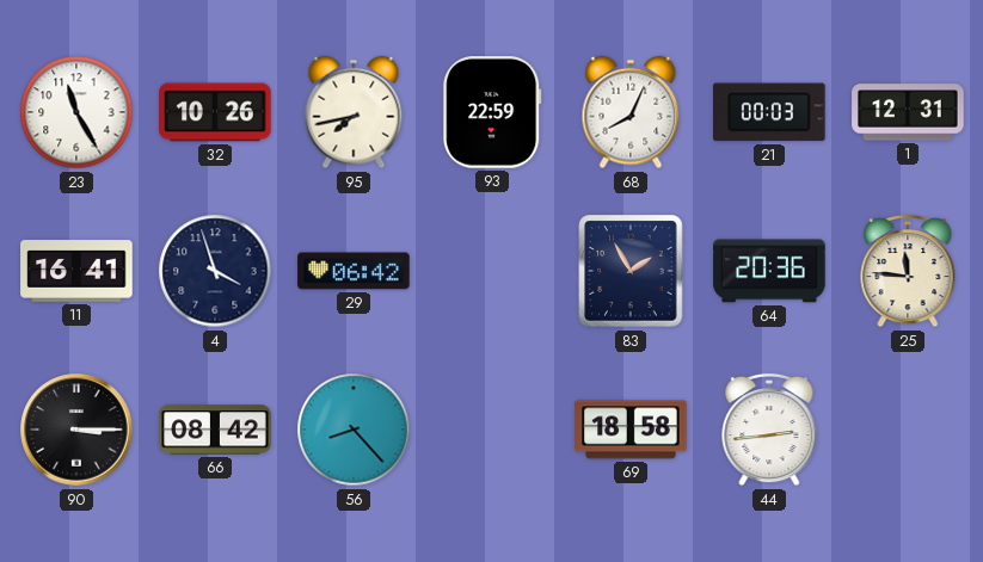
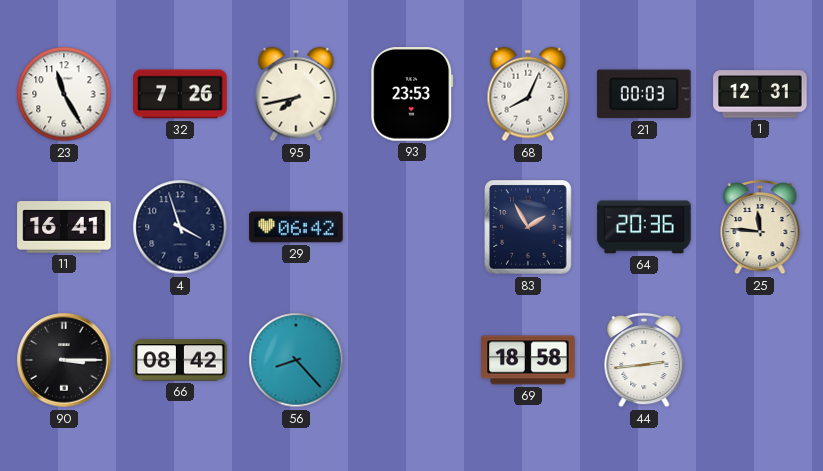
32: 10:26 -> 7:26
93: 22:59 -> 23:53
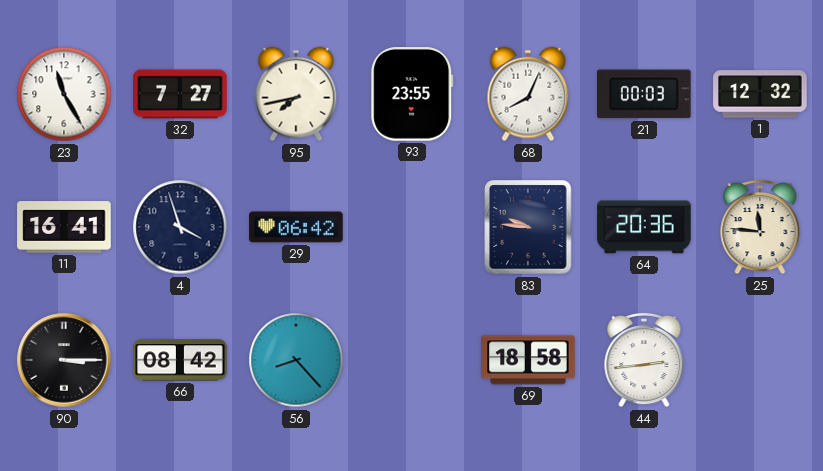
32: 7:26 -> 7:27
93: 23:53 -> 23:55
1: 12:31 -> 12:32
83: 1:55 -> 9:46
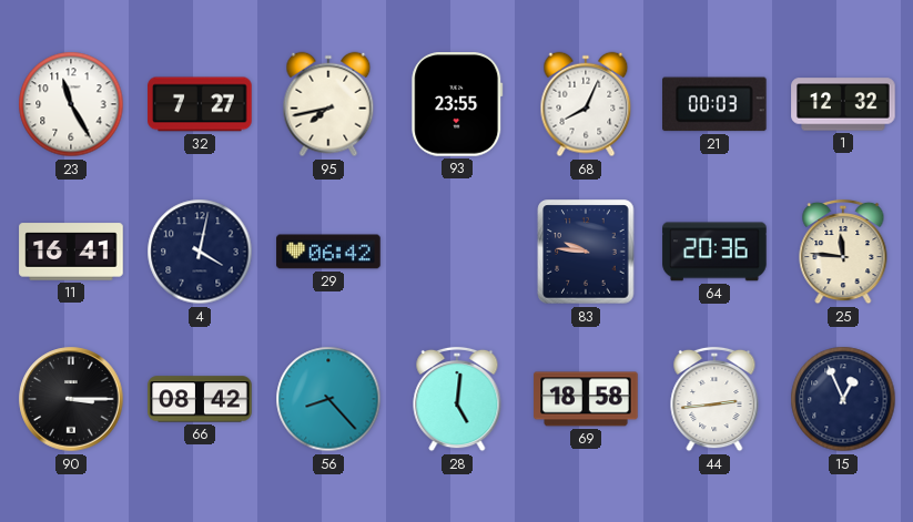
4: 3:57 -> 4:02
28: none -> 5:01
15: none -> 12:56
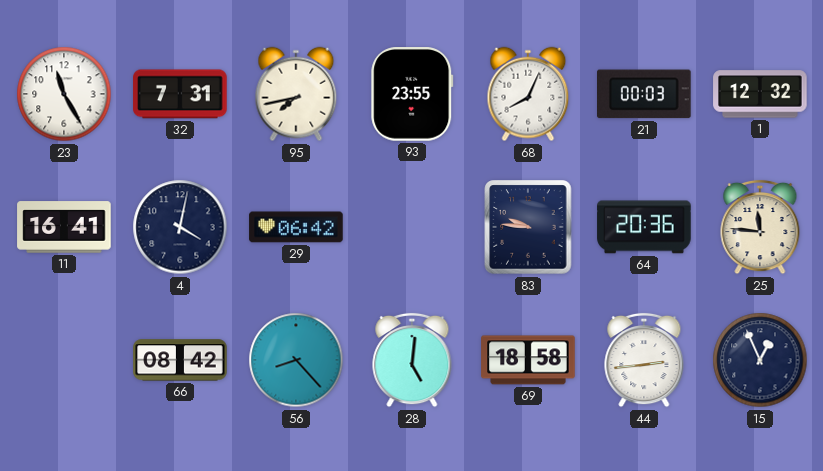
32: 7:27 -> 7:31
90: 3:15 -> none
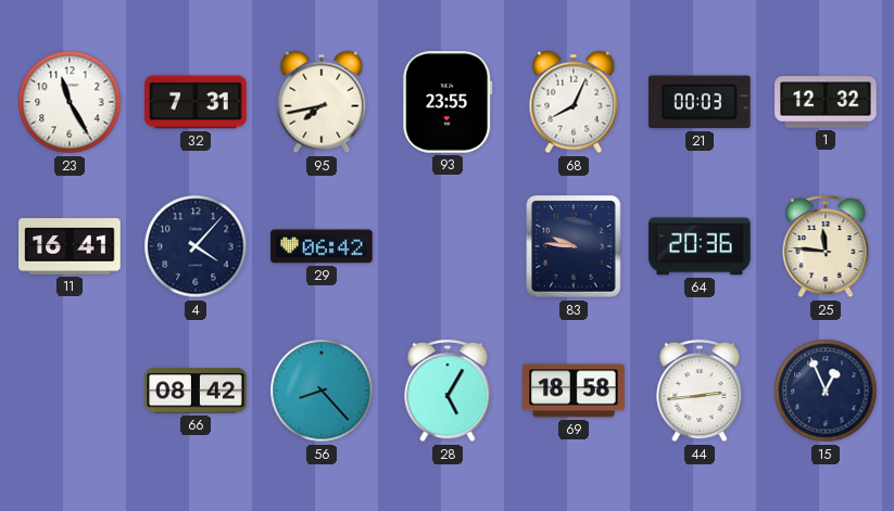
4: 4:02 -> 4:07
28: 5:01 -> 5:05
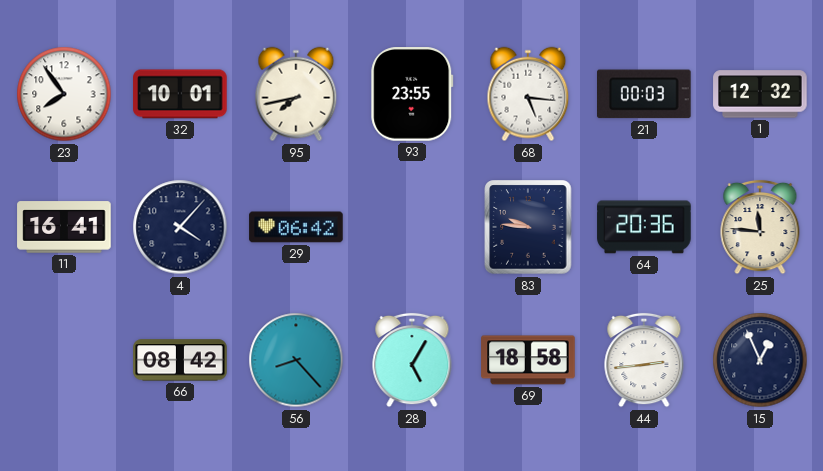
23: 11:25 -> 7:54
32: 7:31 -> 10:01
68: 8:04 -> 5:16
